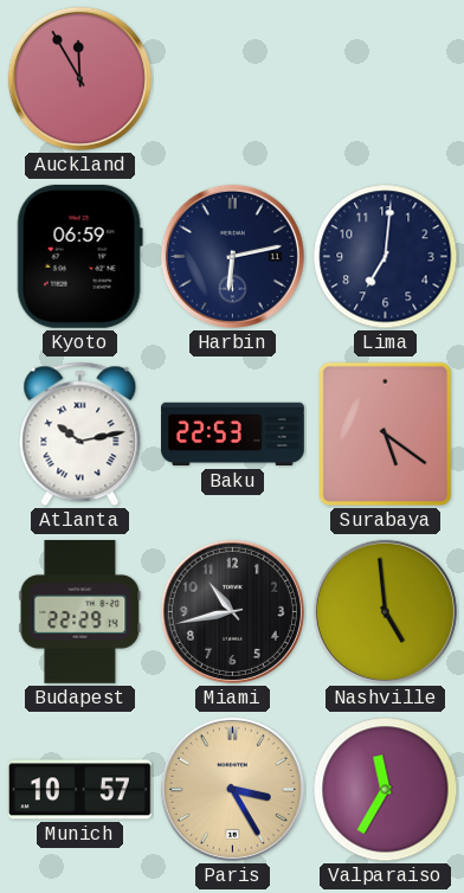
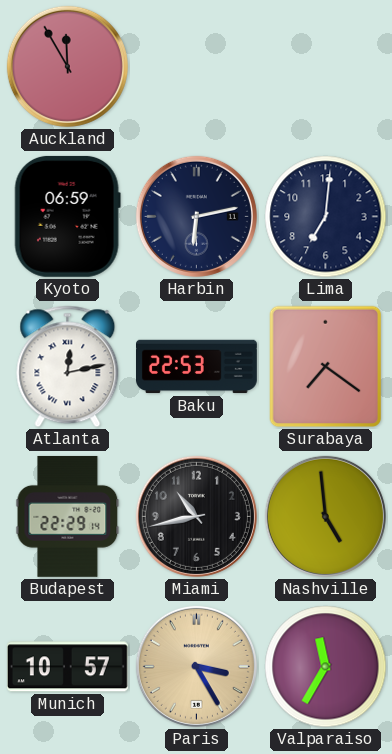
Atlanta: 10:13 -> 12:13
Surabaya: 5:21 -> 7:21
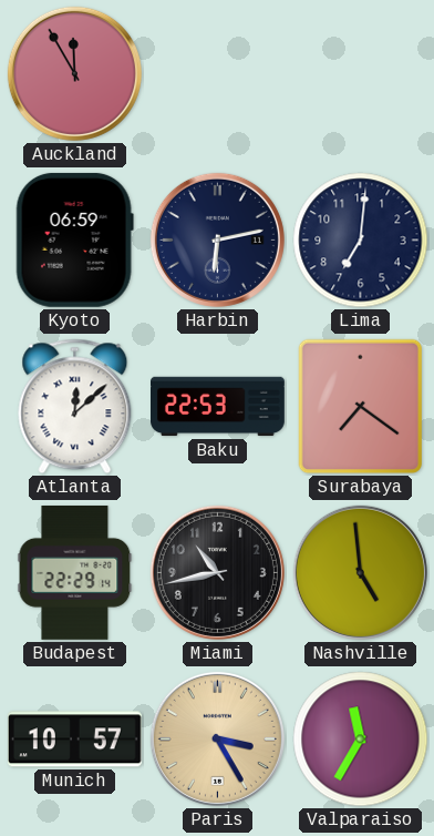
Atlanta: 12:13 -> 12:08
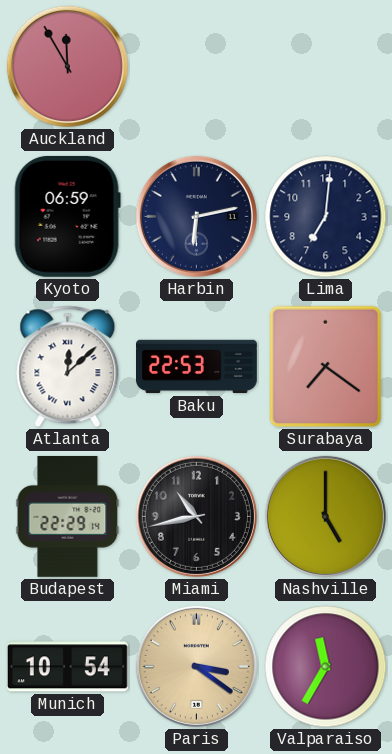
Nashville: 4:59 -> 5:00
Munich: 10:57 -> 10:54
Paris: 3:25 -> 3:21
